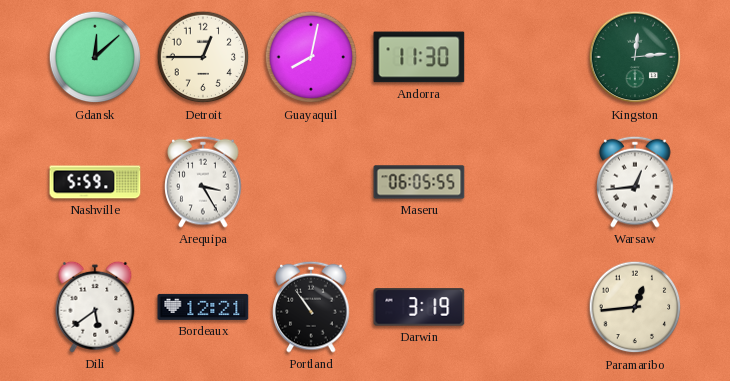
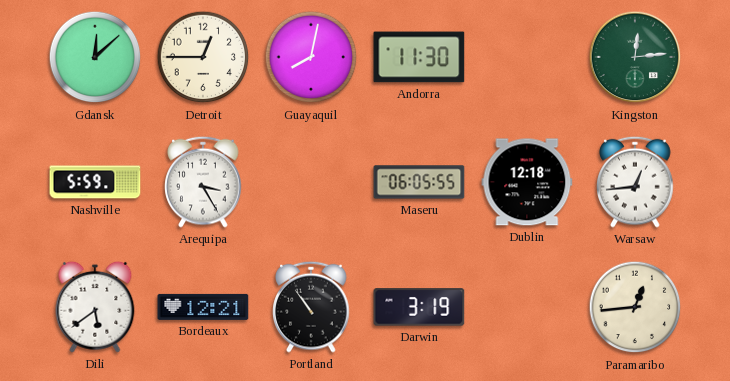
Dublin: none -> 12:18
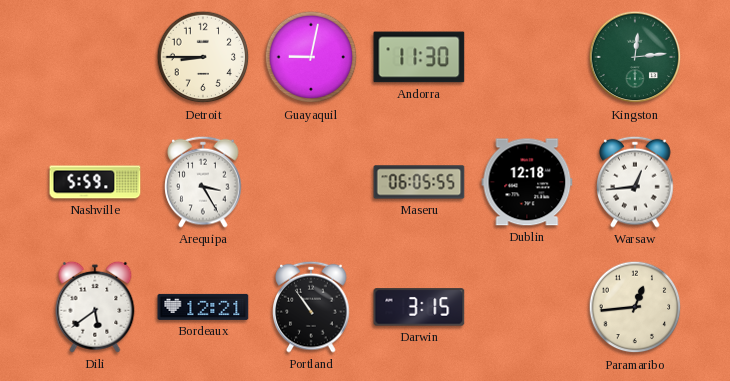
Gdansk: 12:08 -> none
Detroit: 12:45 -> 8:45
Guayaquil: 8:02 -> 9:02
Darwin: 3:19 -> 3:15
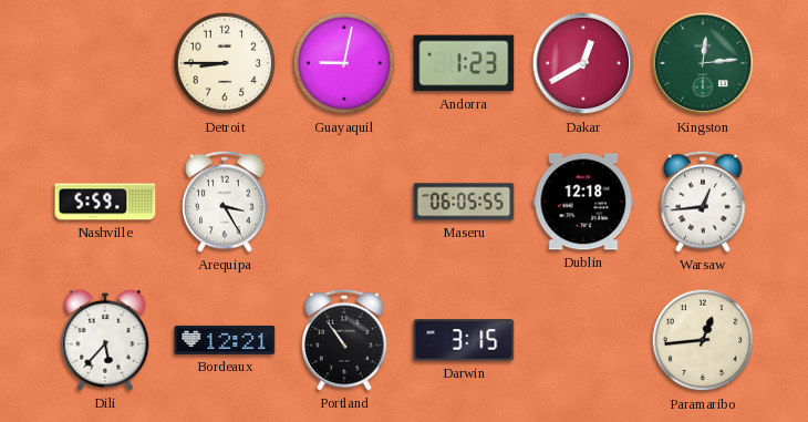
Andorra: 11:30 -> 1:23
Dakar: none -> 12:40
Dili: 5:39 -> 5:37
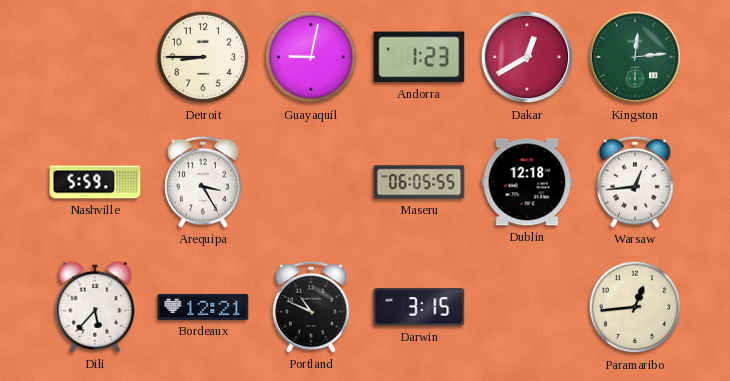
Portland: 10:54 -> 10:49
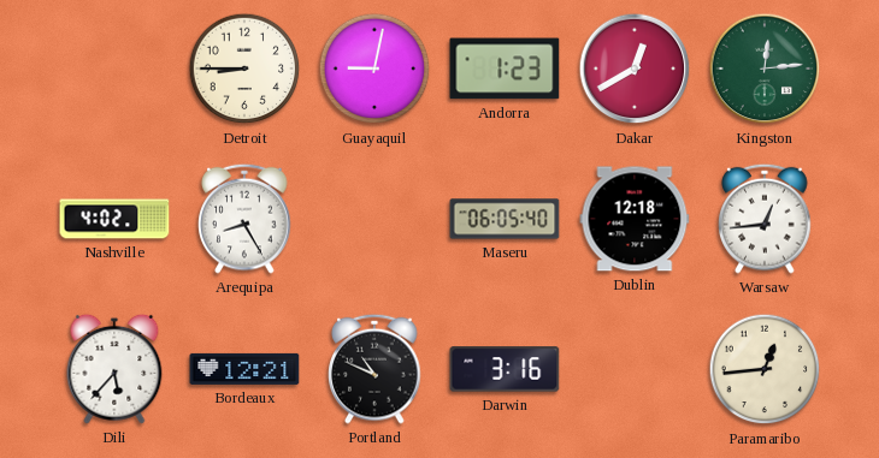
Nashville: 5:59 -> 4:02
Arequipa: 3:25 -> 8:25
Maseru: 06:05:55 -> 06:05:40
Darwin: 3:15 -> 3:16
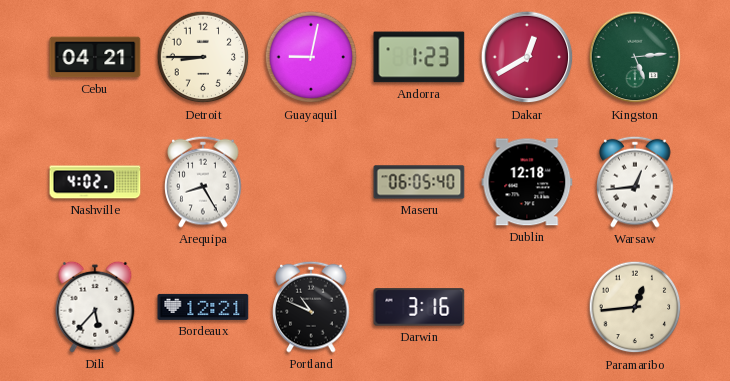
Cebu: none -> 04:21
Kingston: 12:14 -> 5:14
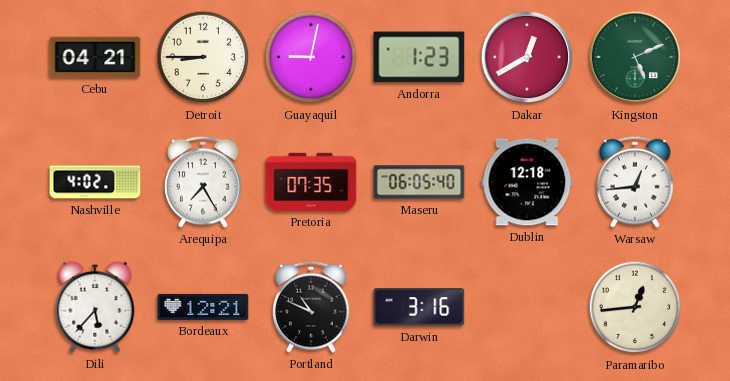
Kingston: 5:14 -> 5:11
Arequipa: 8:25 -> 7:25
Pretoria: none -> 07:35
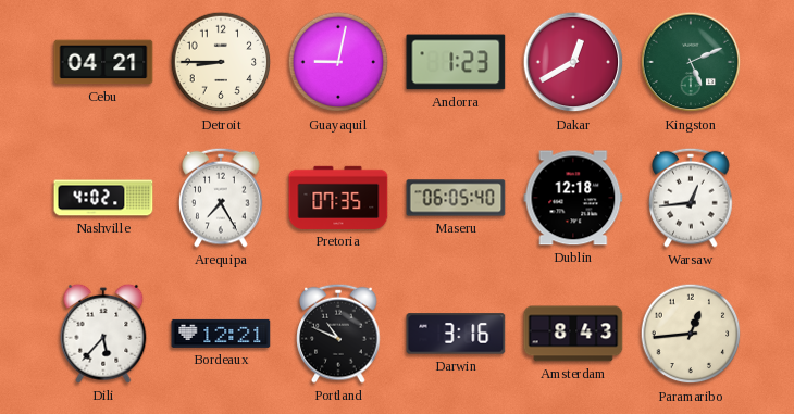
Amsterdam: none -> 8:43
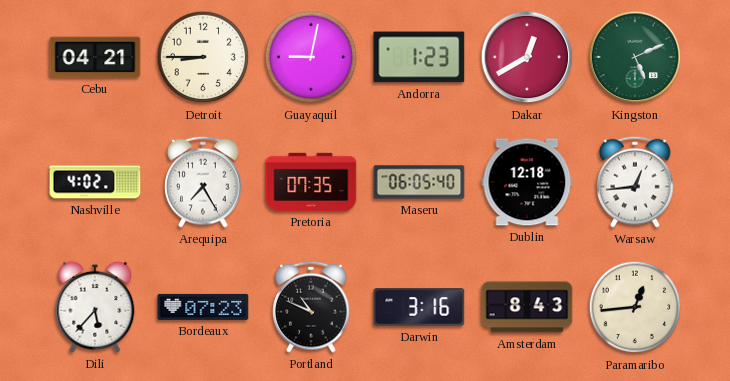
Bordeaux: 12:21 -> 07:23
